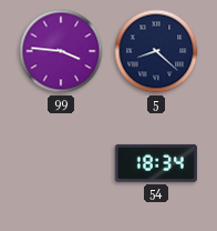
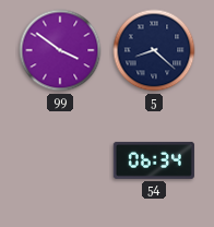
99: 3:46 -> 3:51
54: 18:34 -> 06:34
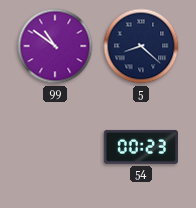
99: 3:51 -> 10:51
54: 06:34 -> 00:23
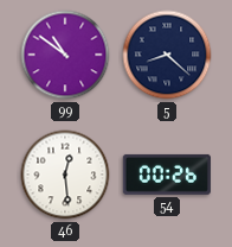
46: none -> 12:29
54: 00:23 -> 00:26
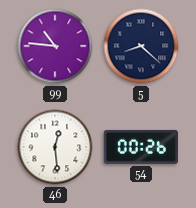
99: 10:51 -> 10:46
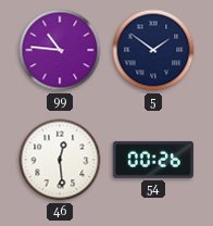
5: 8:22 -> 1:51
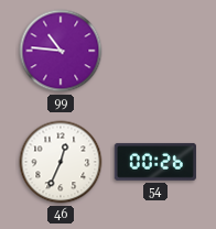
5: 1:51 -> none
46: 12:29 -> 12:34
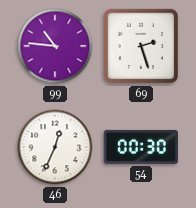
69: none -> 2:27
54: 00:26 -> 00:30
